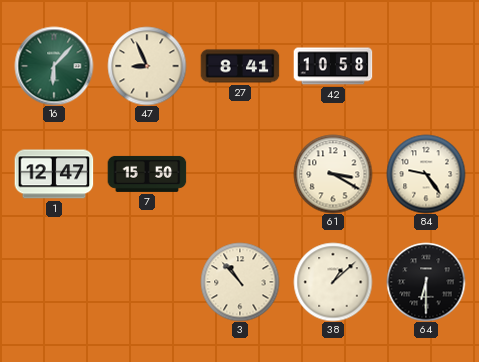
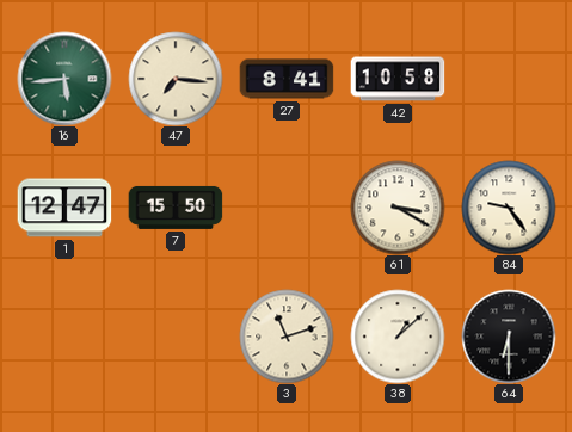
16: 6:07 -> 5:44
47: 8:56 -> 7:16
3: 10:53 -> 11:12
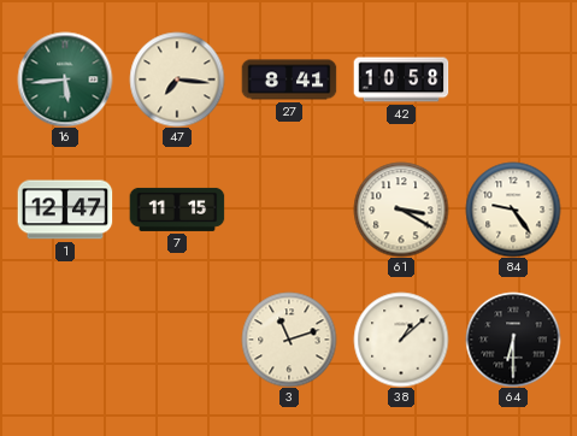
7: 15:50 -> 11:15
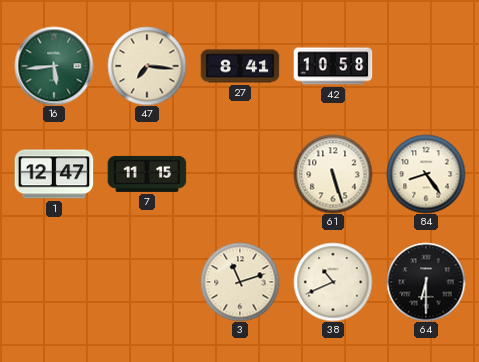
61: 3:20 -> 5:27
84: 9:24 -> 8:24
38: 1:08 -> 10:41
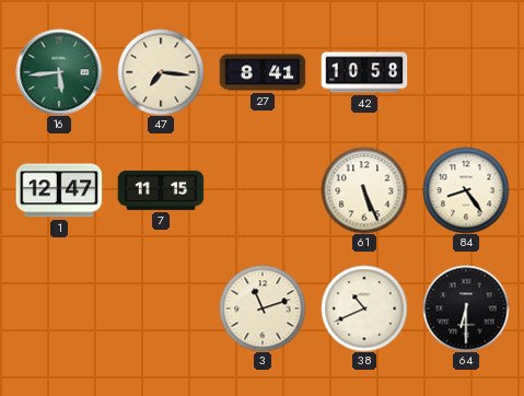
61: 5:27 -> 5:26
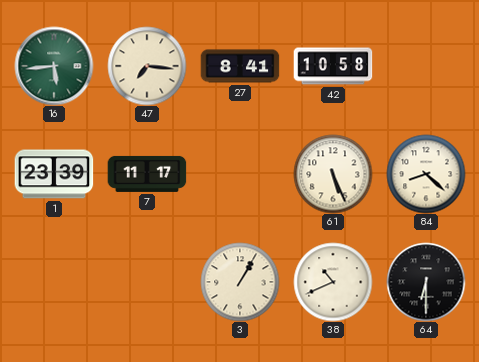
1: 12:47 -> 23:39
7: 11:15 -> 11:17
84: 8:24 -> 8:22
3: 11:12 -> 1:05
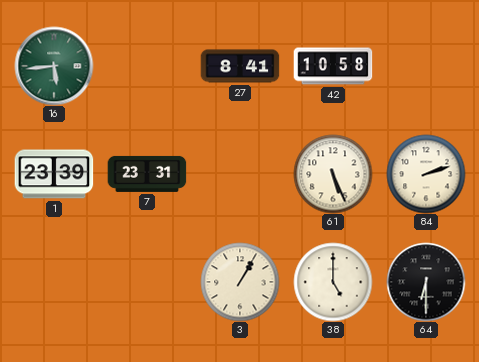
47: 7:16 -> none
7: 11:17 -> 23:31
84: 8:22 -> 2:12
38: 10:41 -> 5:00
